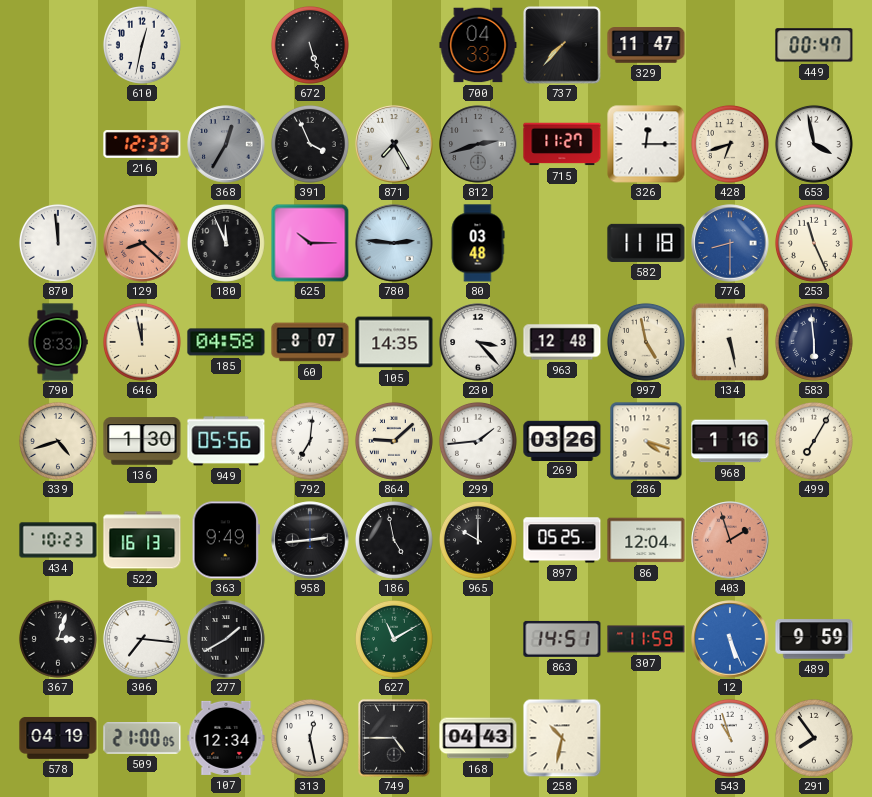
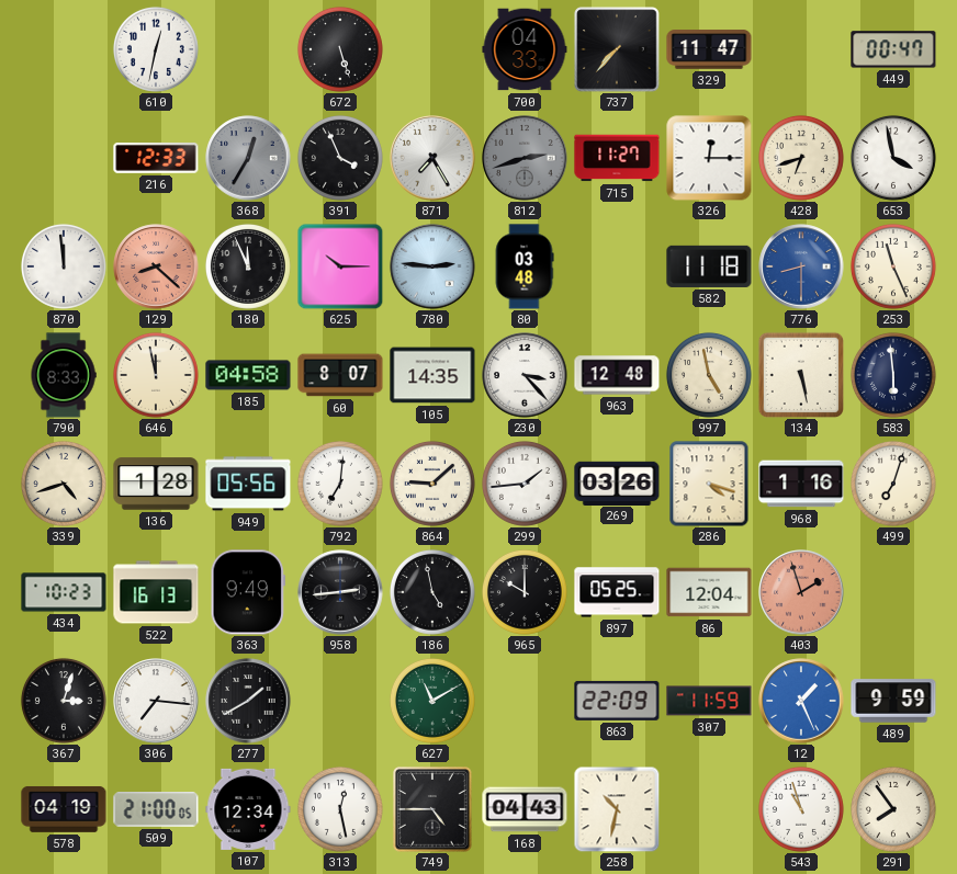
136: 1:30 -> 1:28
499: 7:05 -> 7:03
863: 14:51 -> 22:09
12: 5:26 -> 1:26
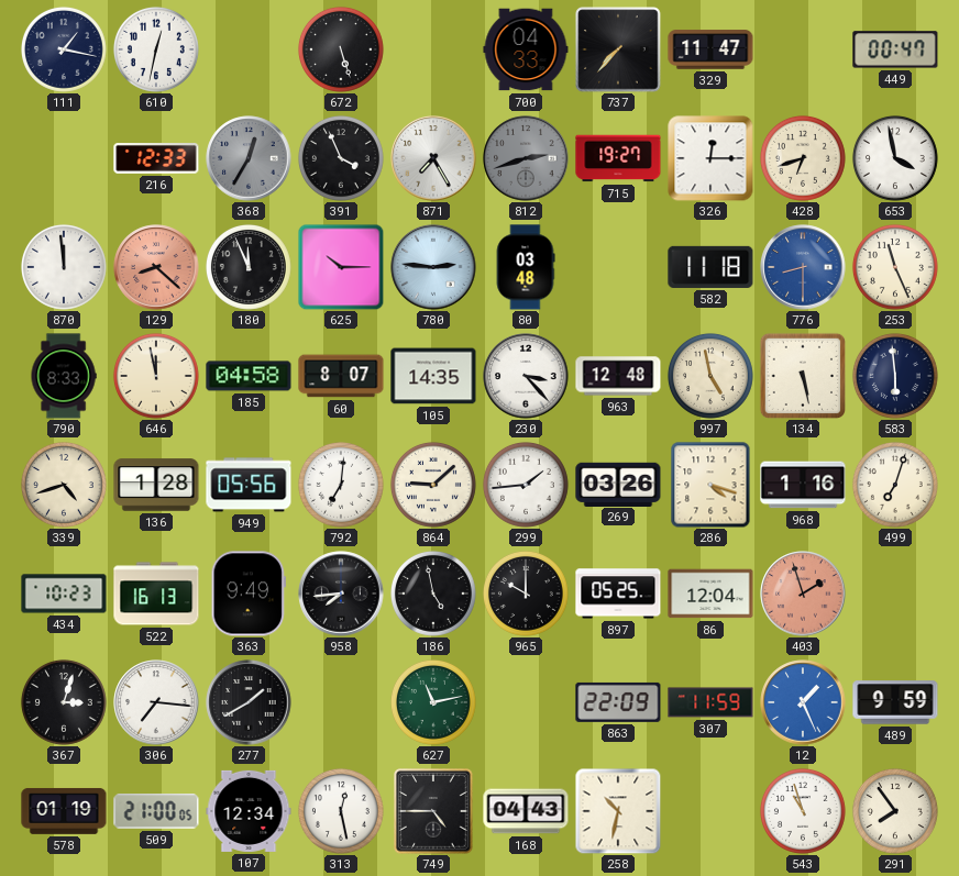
111: none -> 1:17
715: 11:27 -> 19:27
958: 2:44 -> 7:44
627: 11:10 -> 11:13
578: 04:19 -> 01:19
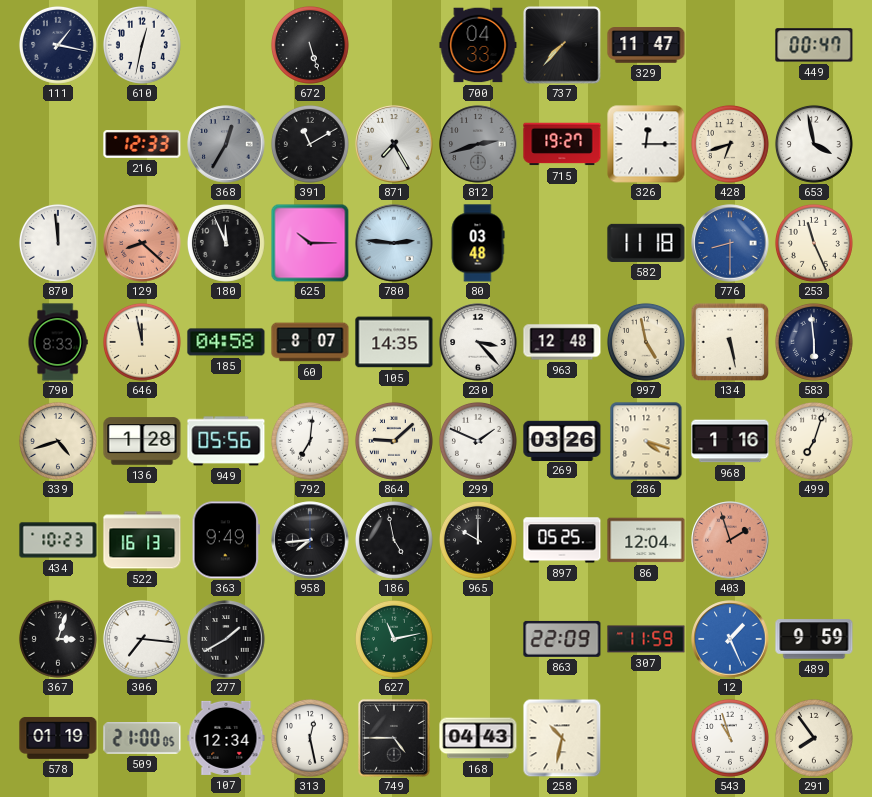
391: 3:56 -> 11:10
299: 1:44 -> 1:49
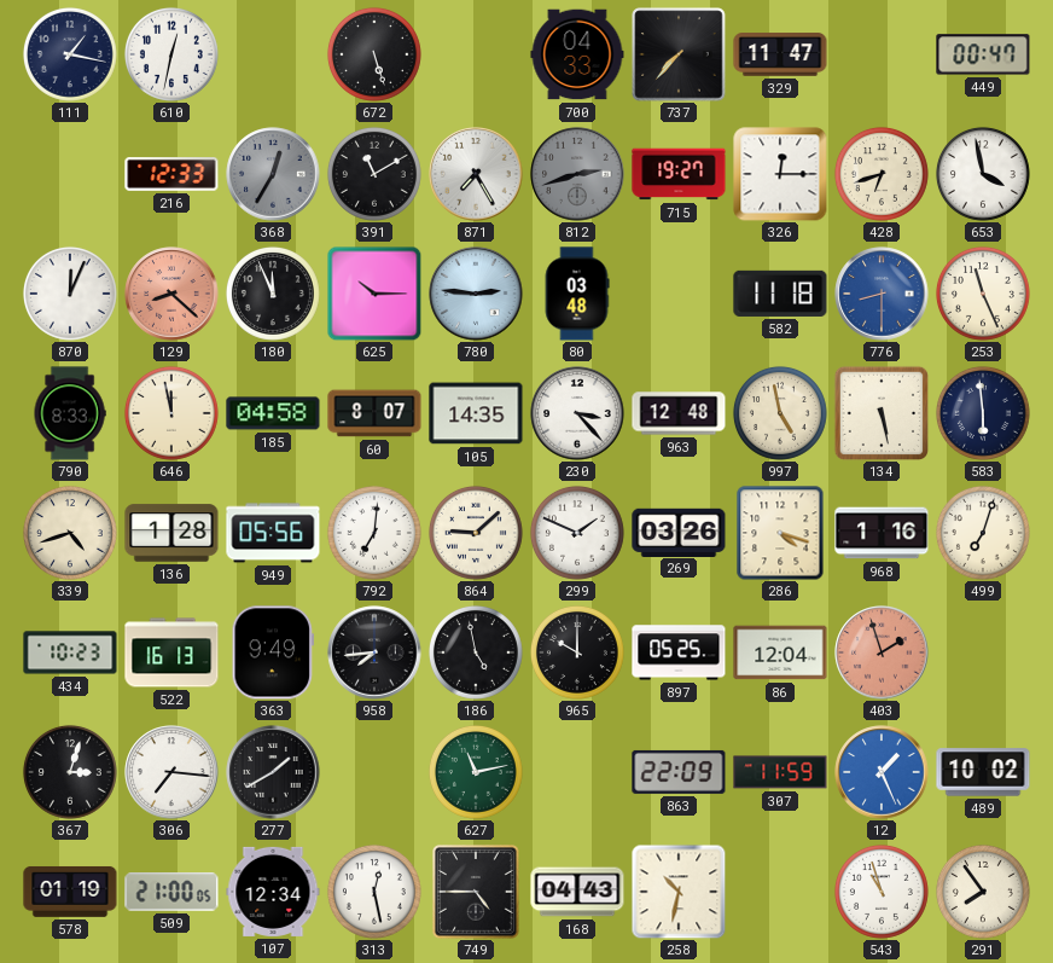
870: 11:59 -> 12:04
489: 9:59 -> 10:02
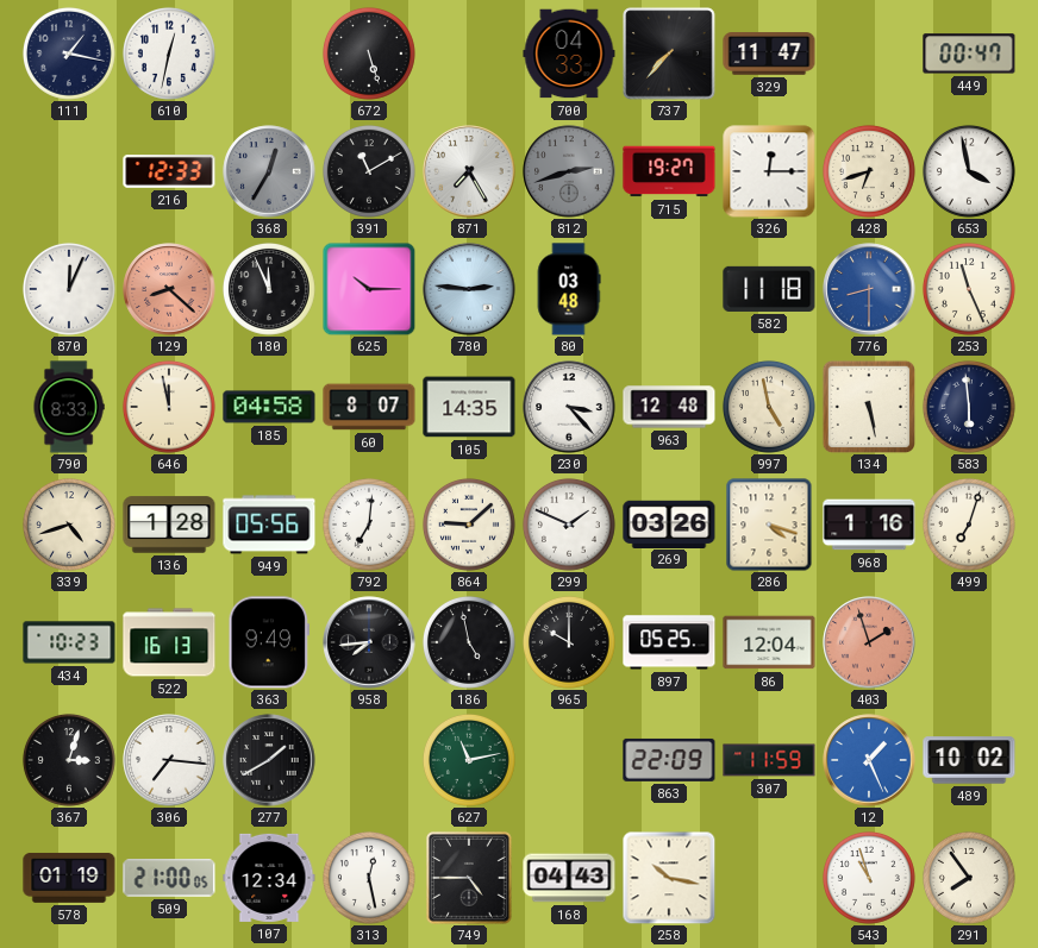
258: 10:32 -> 10:17
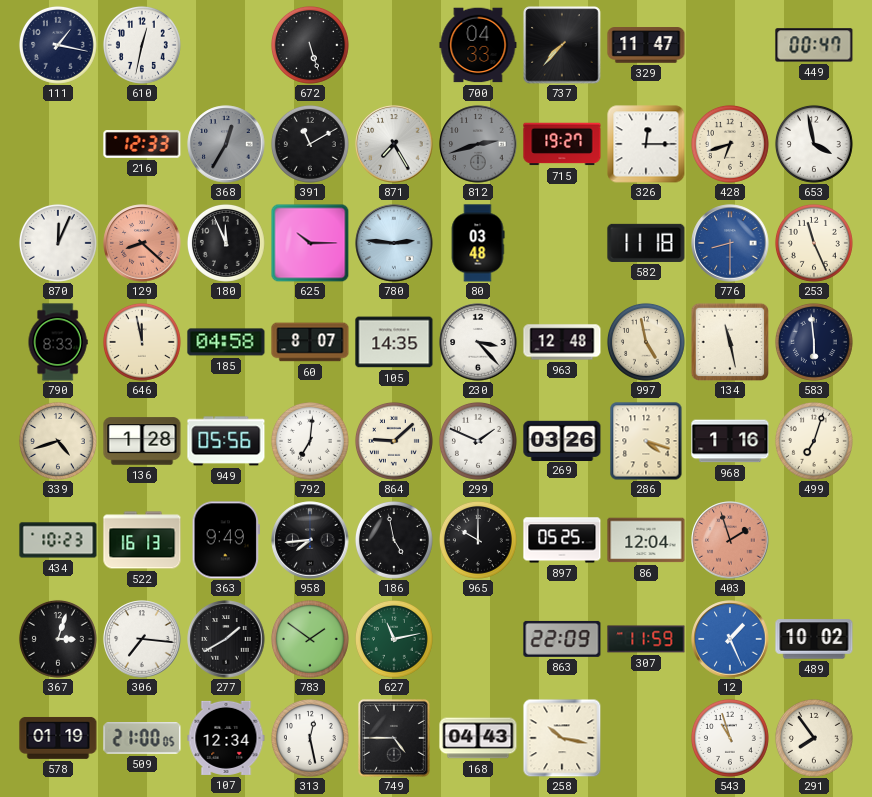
134: 5:28 -> 11:28
783: none -> 1:51
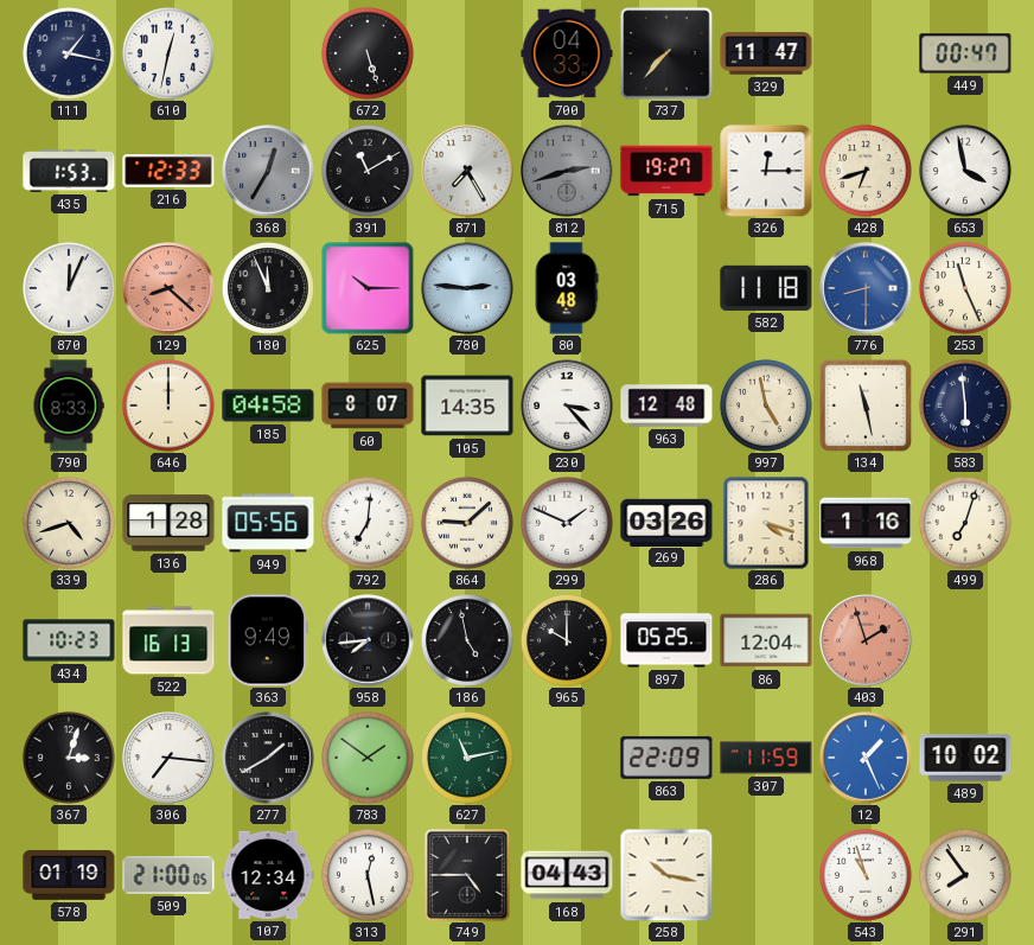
435: none -> 1:53
646: 11:58 -> 12:00
